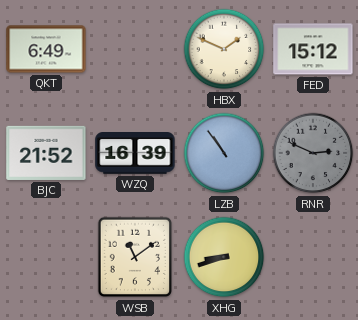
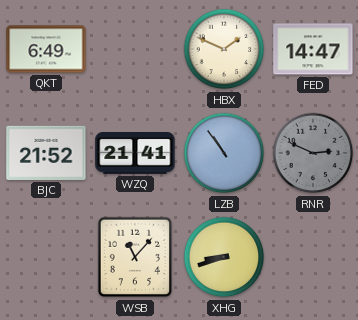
FED: 15:12 -> 14:47
WZQ: 16:39 -> 21:41
WSB: 11:09 -> 11:07
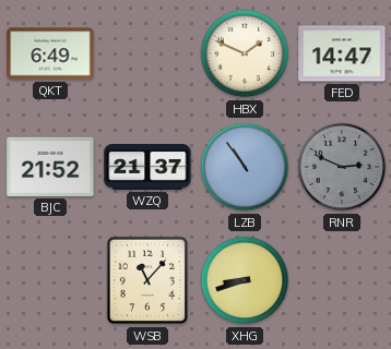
WZQ: 21:41 -> 21:37
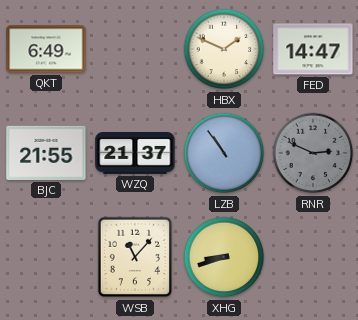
BJC: 21:52 -> 21:55
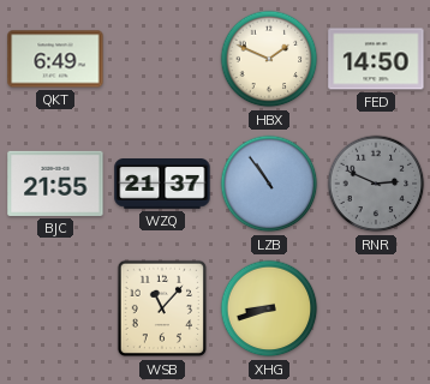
FED: 14:47 -> 14:50
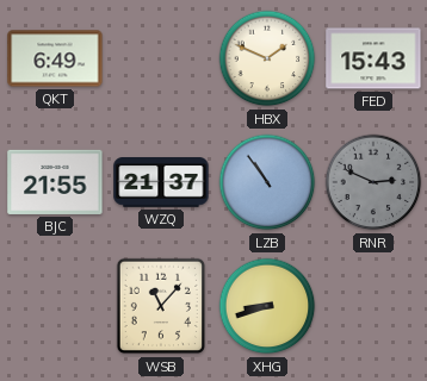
FED: 14:50 -> 15:43
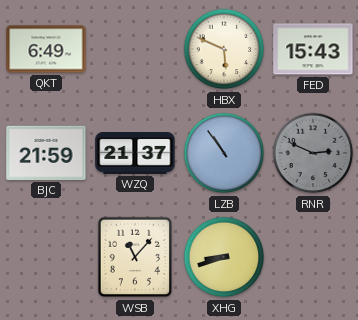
HBX: 1:49 -> 5:49
BJC: 21:55 -> 21:59
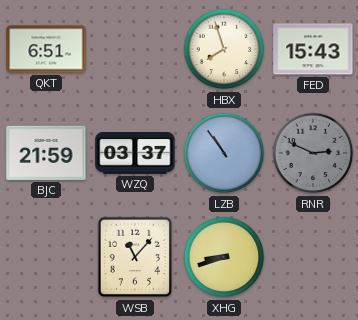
QKT: 6:49 -> 6:51
HBX: 5:49 -> 7:57
WZQ: 21:37 -> 03:37
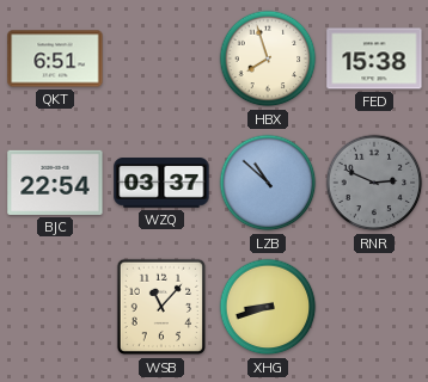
FED: 15:43 -> 15:38
BJC: 21:59 -> 22:54
LZB: 10:54 -> 10:52
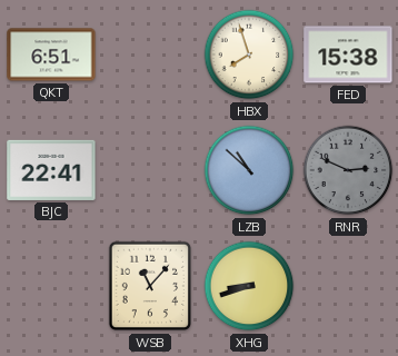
BJC: 22:54 -> 22:41
WZQ: 03:37 -> none
